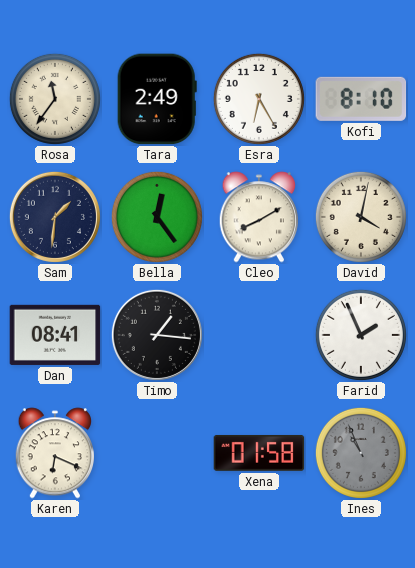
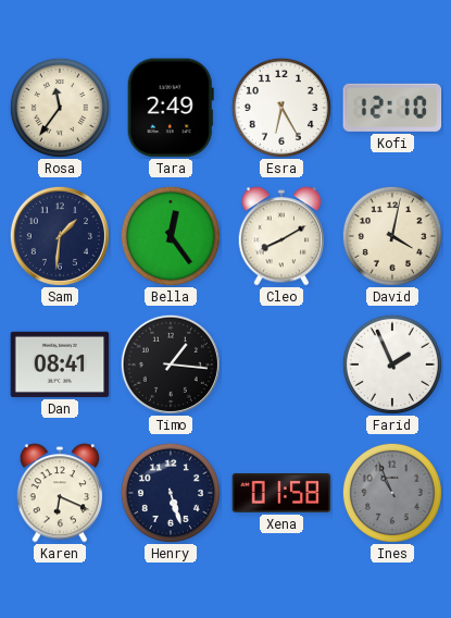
Kofi: 8:10 -> 12:10
Henry: none -> 5:27
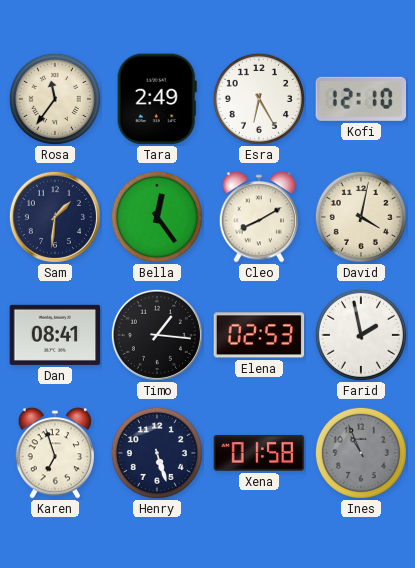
Elena: none -> 02:53
Farid: 1:56 -> 1:58
Karen: 6:19 -> 6:57
